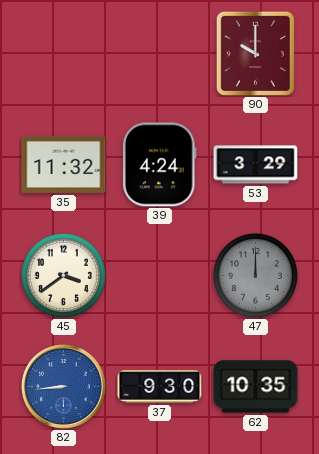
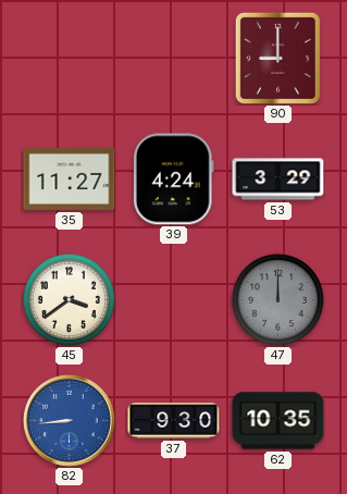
90: 10:00 -> 9:00
35: 11:32 -> 11:27
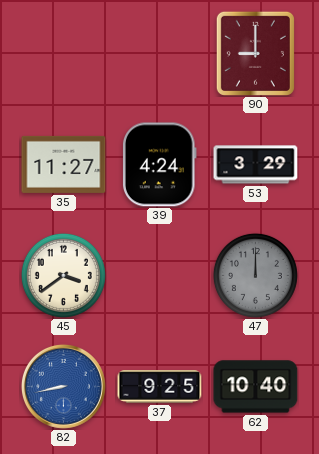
82: 8:44 -> 8:43
37: 9:30 -> 9:25
62: 10:35 -> 10:40
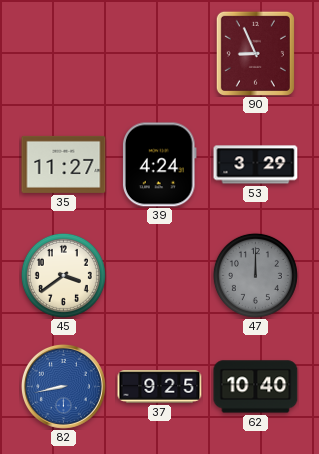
90: 9:00 -> 8:56
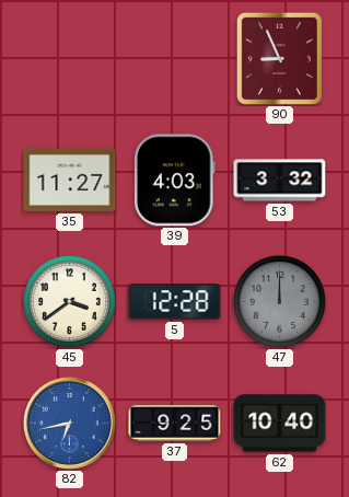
39: 4:24 -> 4:03
53: 3:29 -> 3:32
5: none -> 12:28
82: 8:43 -> 6:43
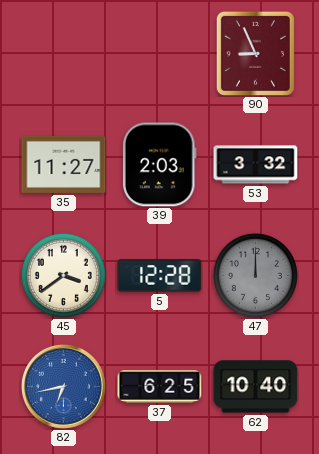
39: 4:03 -> 2:03
37: 9:25 -> 6:25
